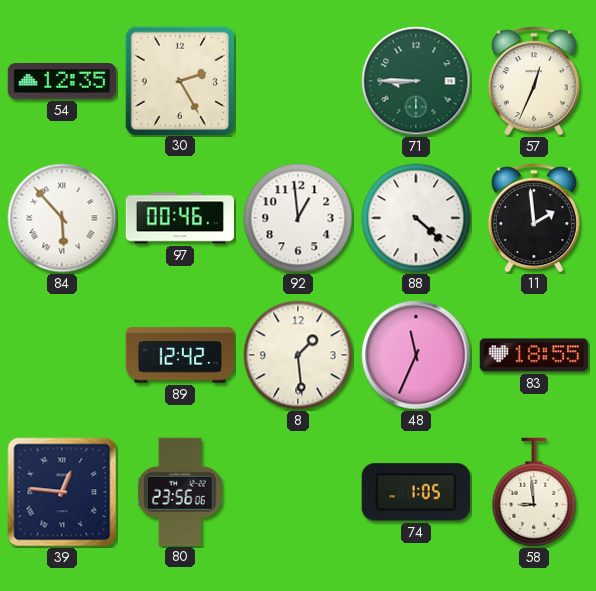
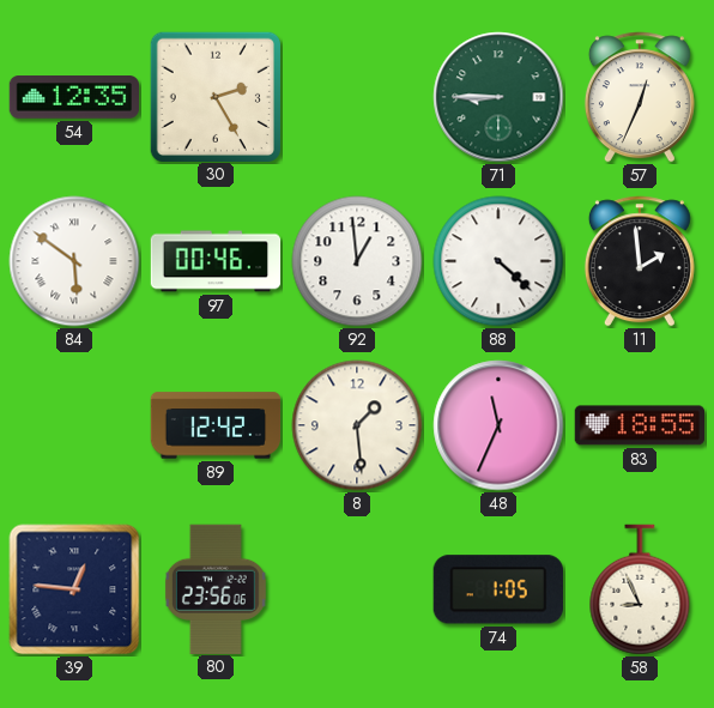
84: 5:53 -> 5:51
58: 8:59 -> 8:56
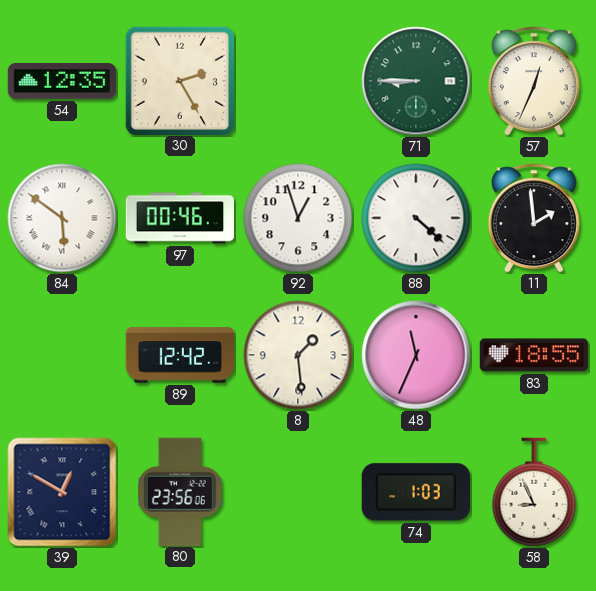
92: 12:59 -> 12:57
39: 12:46 -> 12:50
74: 1:05 -> 1:03
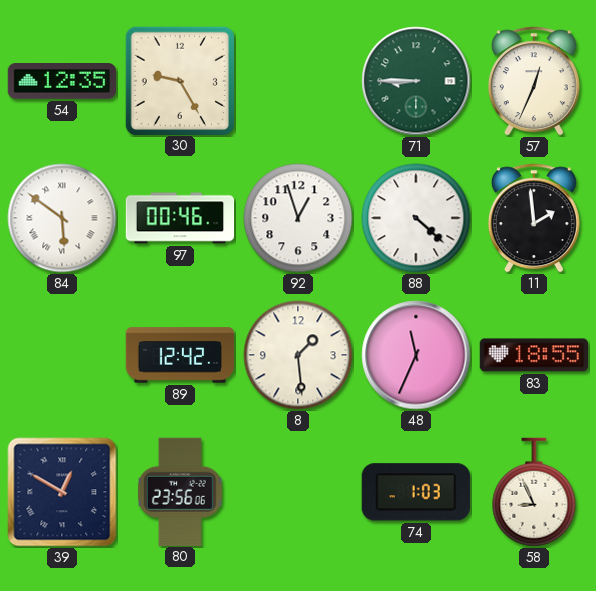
30: 2:25 -> 9:25
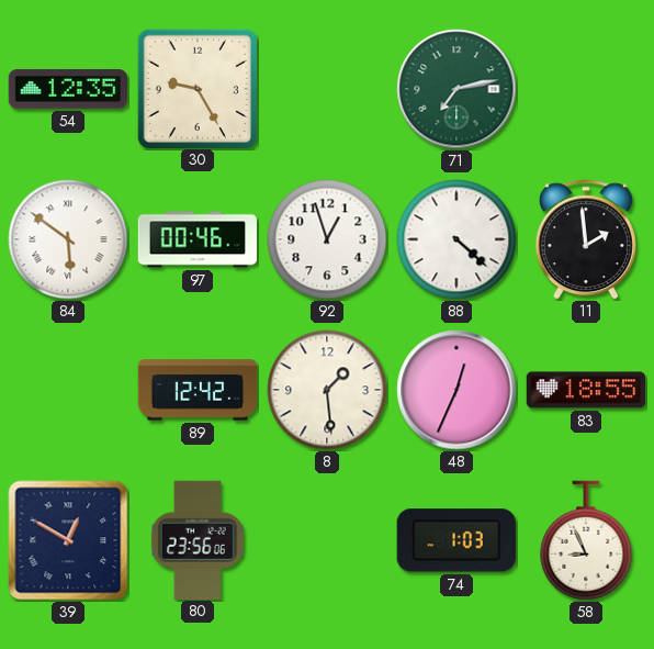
71: 8:45 -> 7:13
57: 12:34 -> none
48: 11:34 -> 12:34
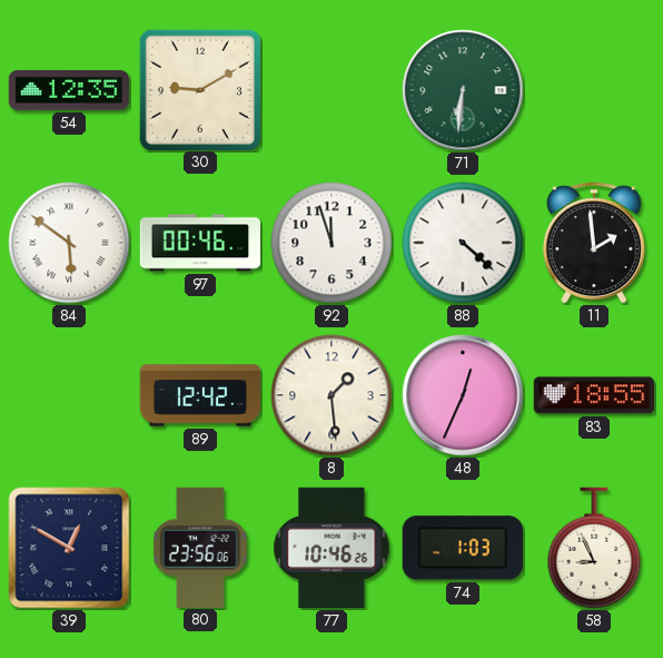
30: 9:25 -> 9:10
71: 7:13 -> 6:31
92: 12:57 -> 11:57
77: none -> 10:46
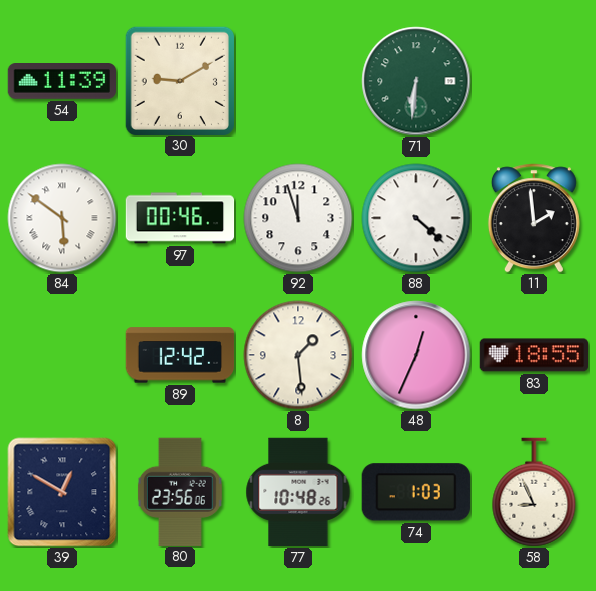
54: 12:35 -> 11:39
77: 10:46 -> 10:48
